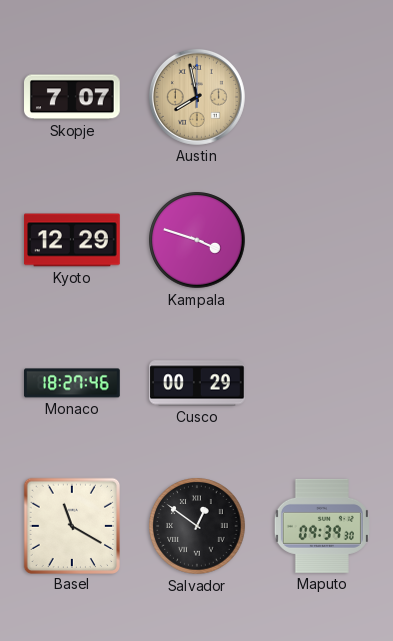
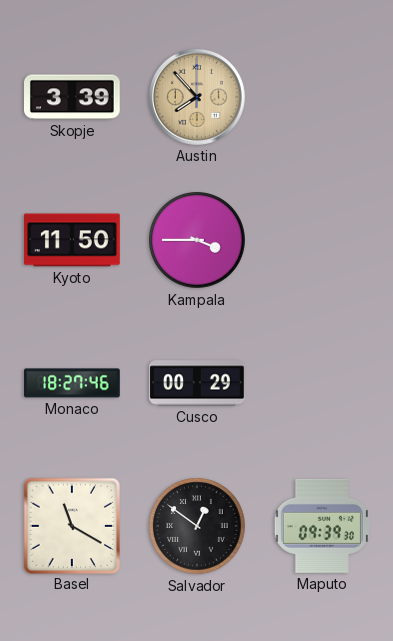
Skopje: 7:07 -> 3:39
Austin: 7:58 -> 7:53
Kyoto: 12:29 -> 11:50
Kampala: 3:48 -> 3:45
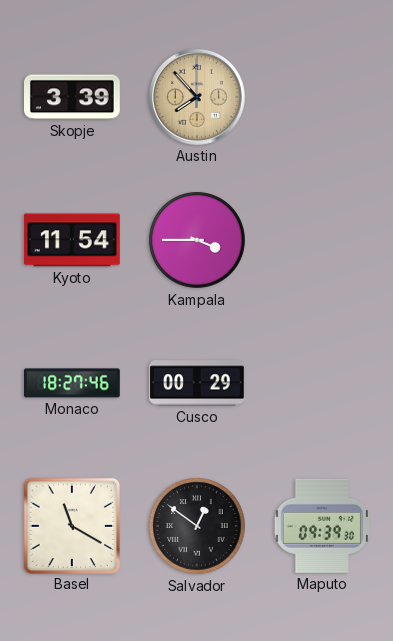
Kyoto: 11:50 -> 11:54
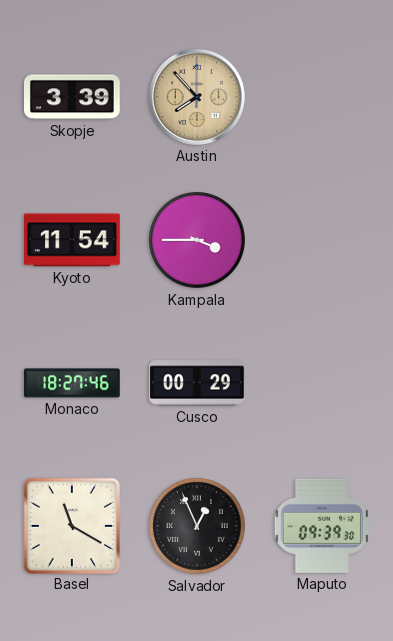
Salvador: 12:51 -> 12:56
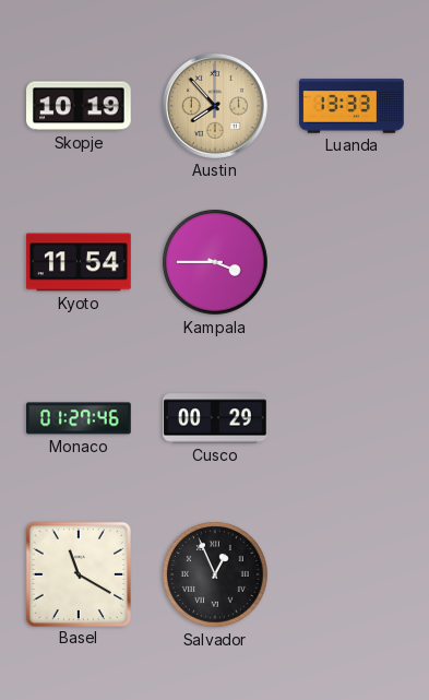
Skopje: 3:39 -> 10:19
Luanda: none -> 13:33
Monaco: 18:27 -> 01:27
Maputo: 09:39 -> none
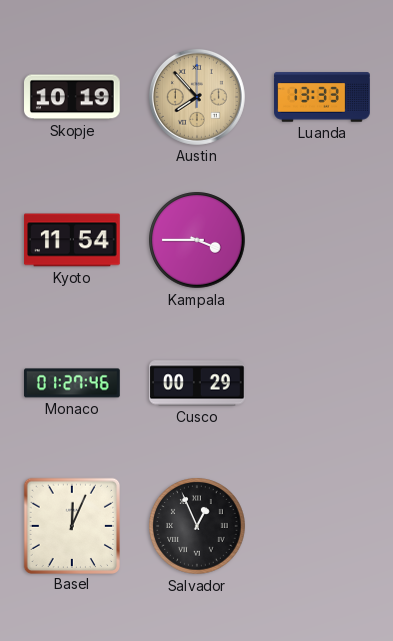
Basel: 11:20 -> 12:04
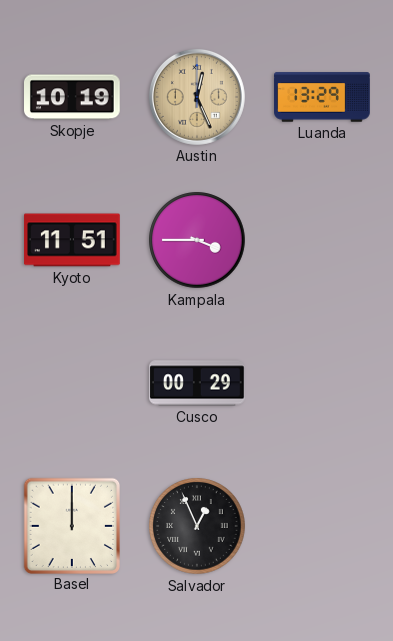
Austin: 7:53 -> 12:26
Luanda: 13:33 -> 13:29
Kyoto: 11:54 -> 11:51
Monaco: 01:27 -> none
Basel: 12:04 -> 12:00
